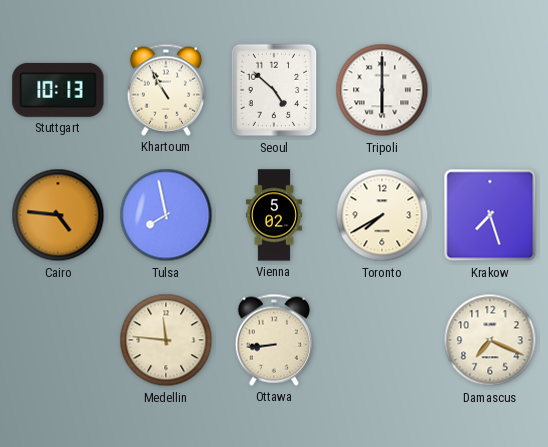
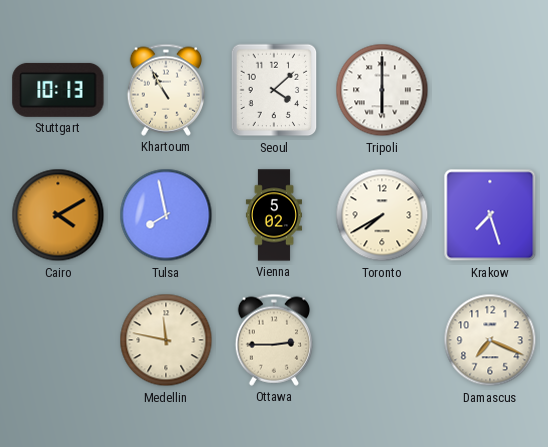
Seoul: 4:52 -> 4:08
Cairo: 4:46 -> 4:10
Medellin: 11:46 -> 11:47
Ottawa: 8:44 -> 2:45
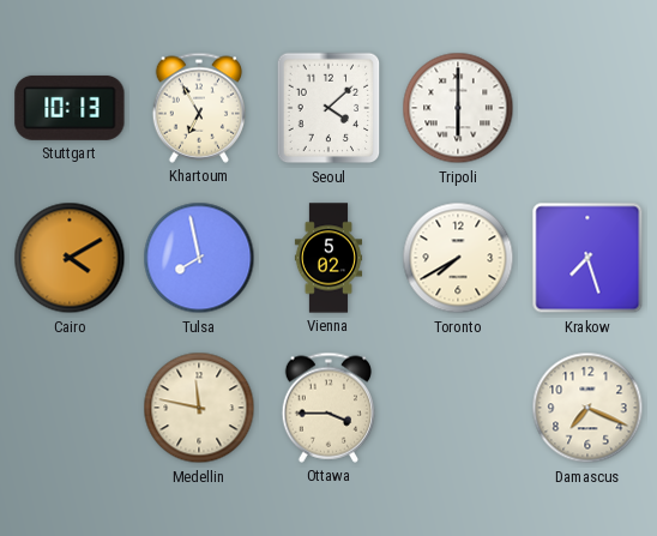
Khartoum: 10:55 -> 6:55
Ottawa: 2:45 -> 3:45
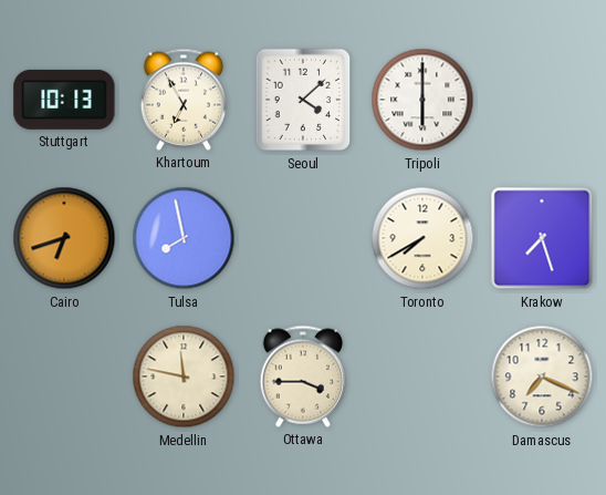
Cairo: 4:10 -> 6:42
Vienna: 5:02 -> none
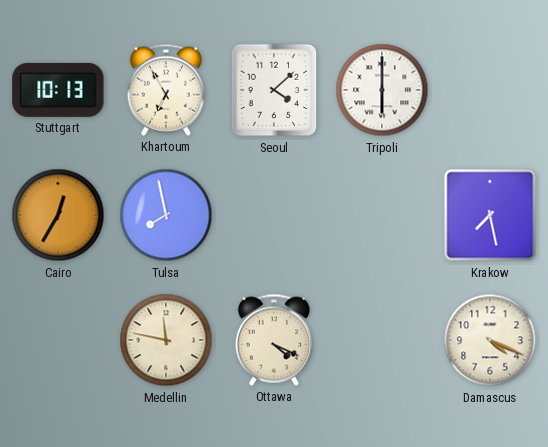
Cairo: 6:42 -> 12:35
Toronto: 7:40 -> none
Krakow: 7:27 -> 7:28
Ottawa: 3:45 -> 4:19
Damascus: 7:19 -> 4:19
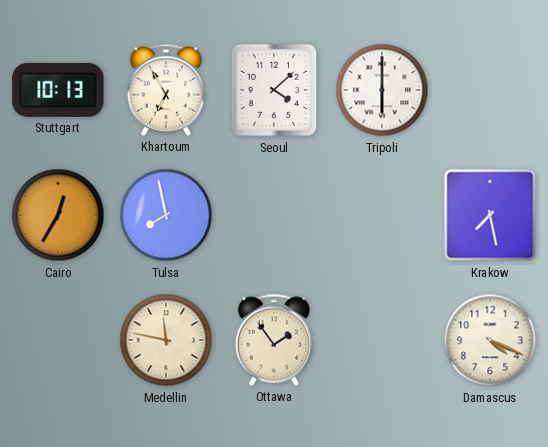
Ottawa: 4:19 -> 1:54
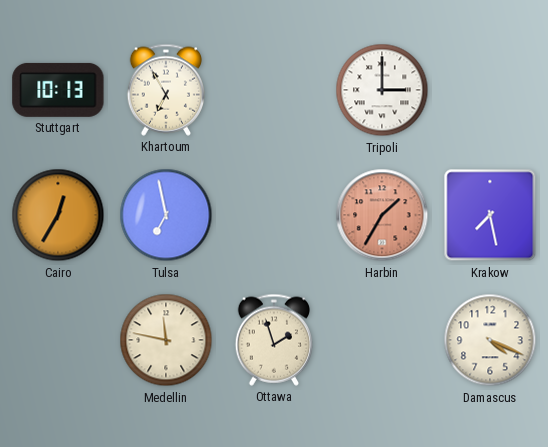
Seoul: 4:08 -> none
Tripoli: 6:00 -> 3:00
Tulsa: 7:58 -> 6:58
Harbin: none -> 1:35
Ottawa: 1:54 -> 1:57
